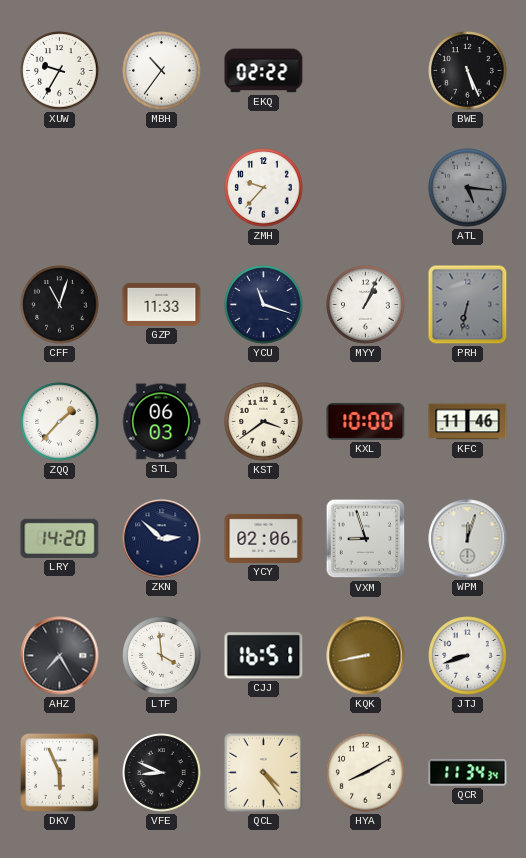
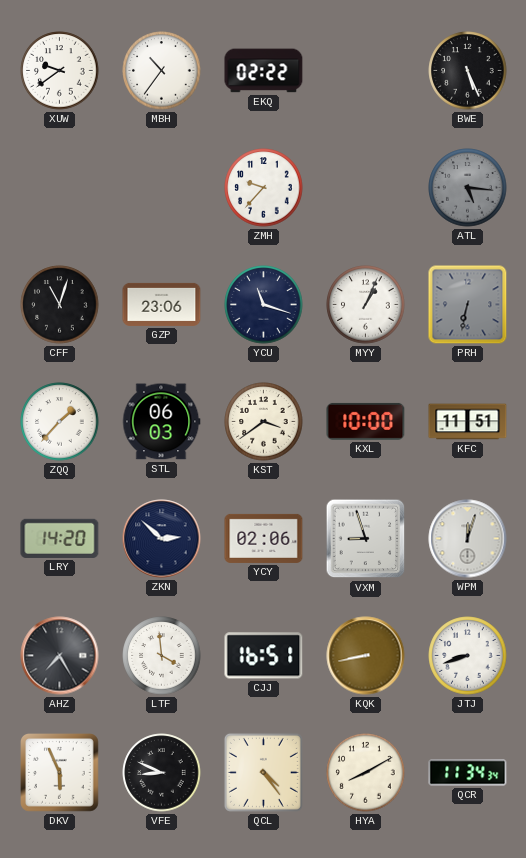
XUW: 9:35 -> 9:39
GZP: 11:33 -> 23:06
KFC: 11:46 -> 11:51
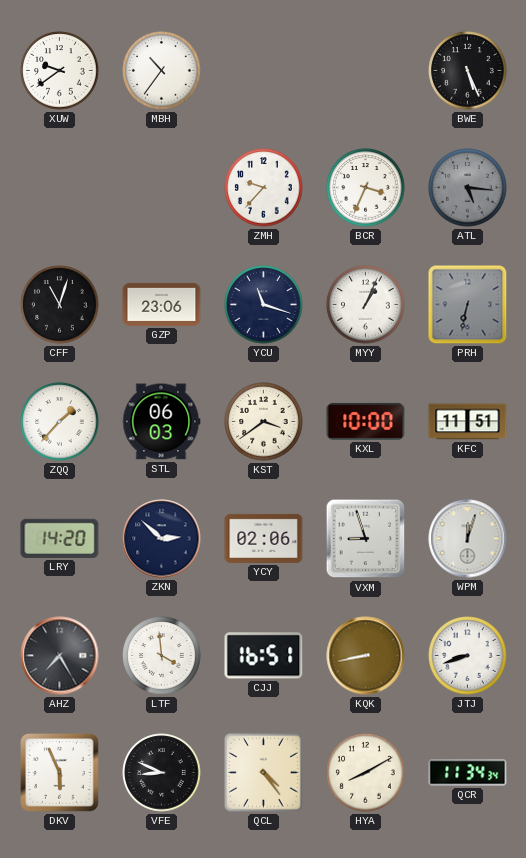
EKQ: 02:22 -> none
BCR: none -> 3:34
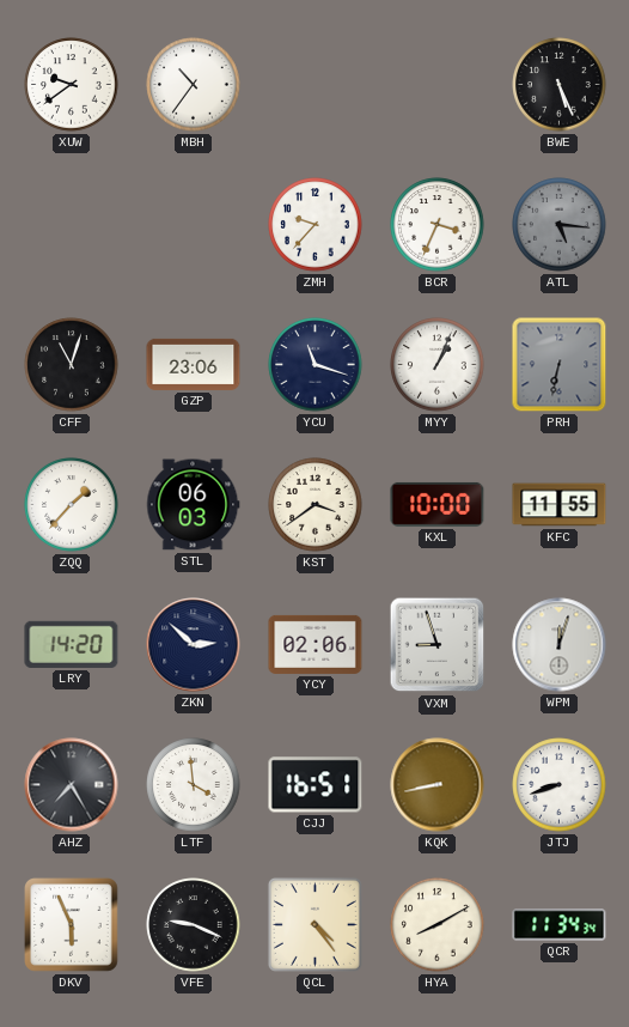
KFC: 11:51 -> 11:55
VFE: 8:49 -> 9:19
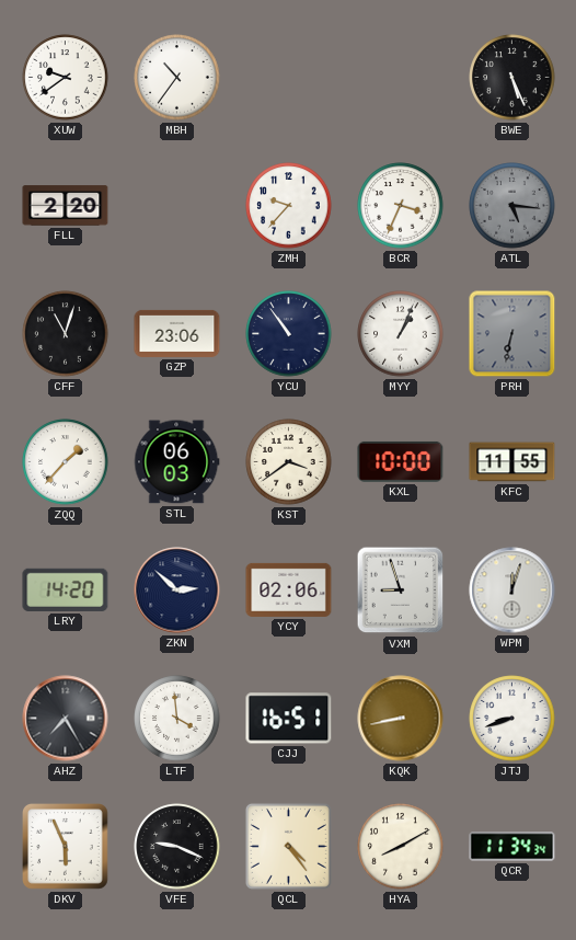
FLL: none -> 2:20
YCU: 11:18 -> 10:54
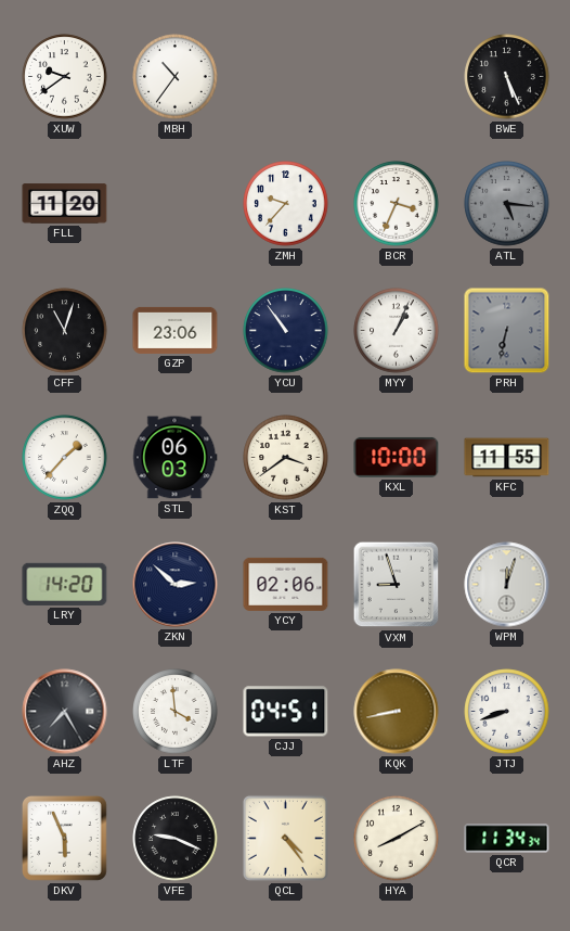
FLL: 2:20 -> 11:20
CJJ: 16:51 -> 04:51
